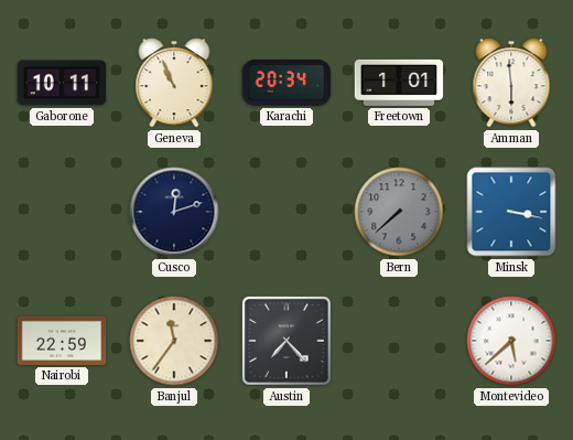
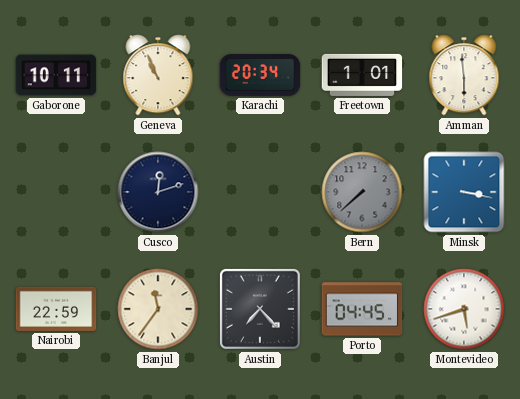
Porto: none -> 04:45
Montevideo: 5:38 -> 5:42
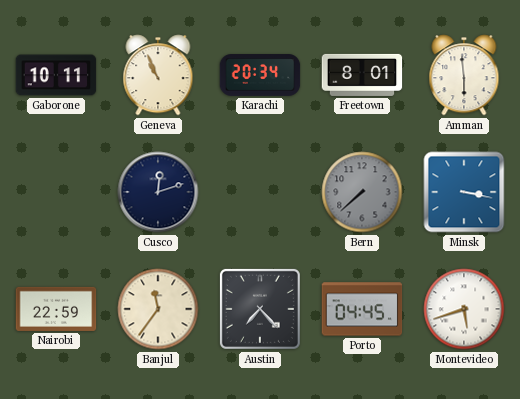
Freetown: 1:01 -> 8:01
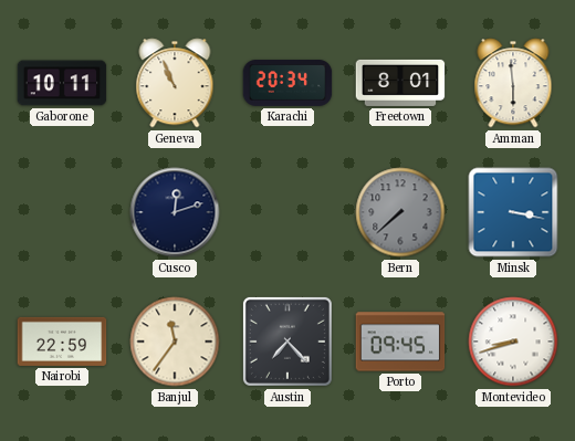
Porto: 04:45 -> 09:45
Montevideo: 5:42 -> 8:42
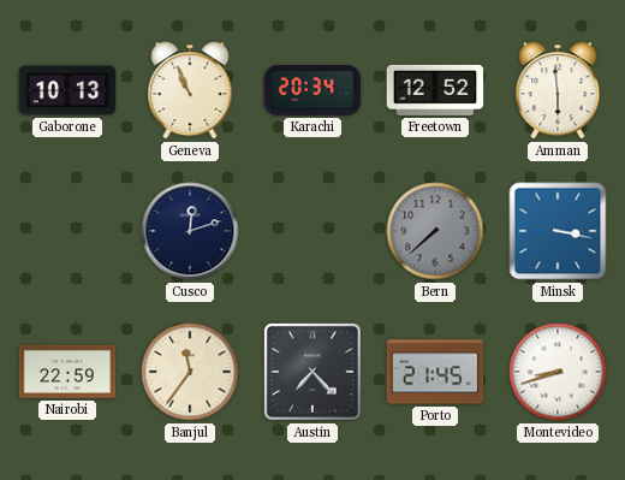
Gaborone: 10:11 -> 10:13
Freetown: 8:01 -> 12:52
Porto: 09:45 -> 21:45
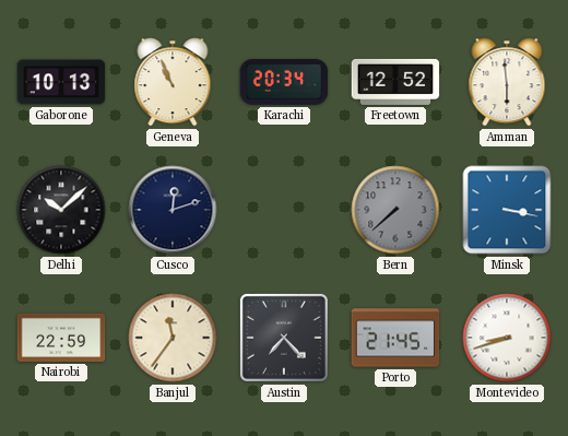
Delhi: none -> 10:08
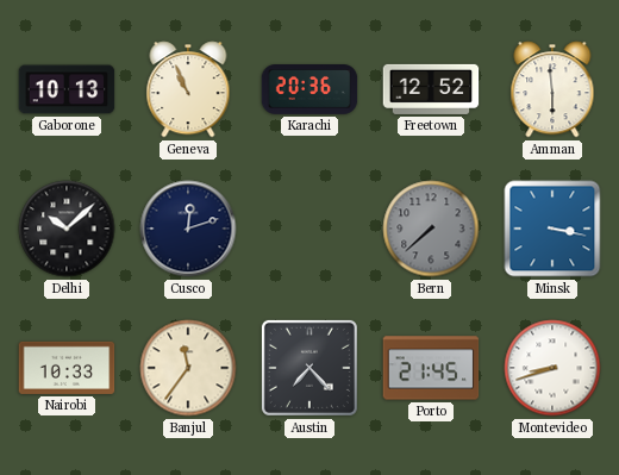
Karachi: 20:34 -> 20:36
Nairobi: 22:59 -> 10:33
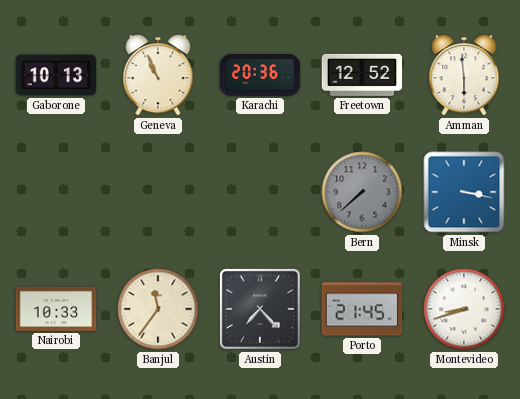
Delhi: 10:08 -> none
Cusco: 12:12 -> none
